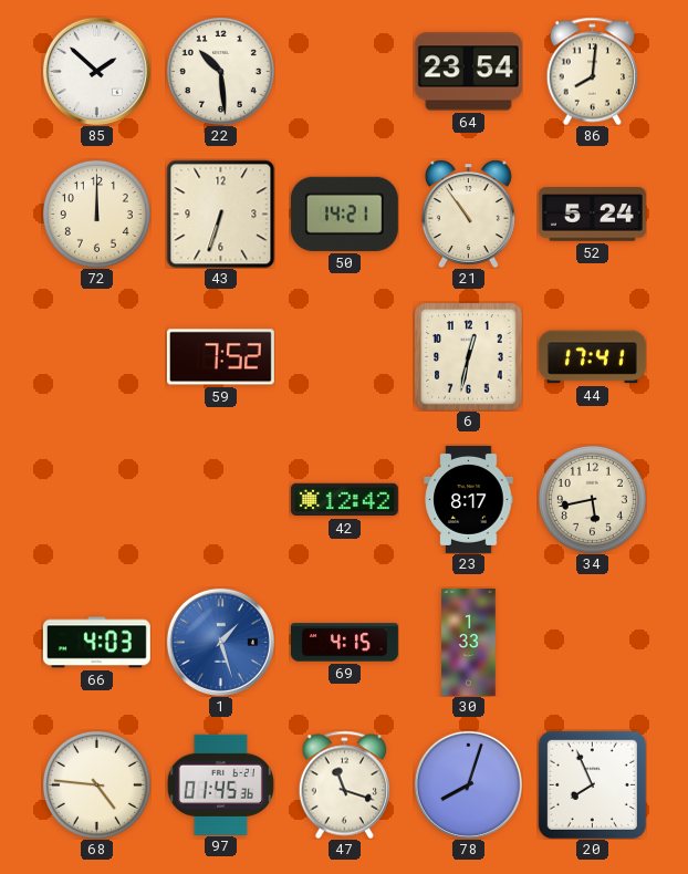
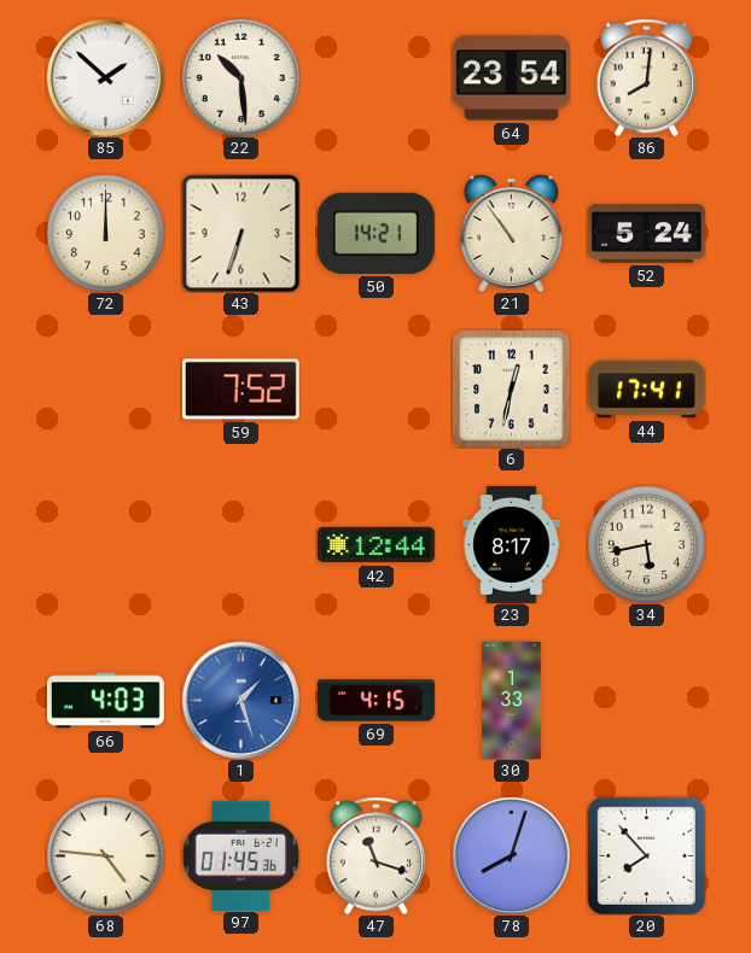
42: 12:42 -> 12:44
20: 7:56 -> 7:53
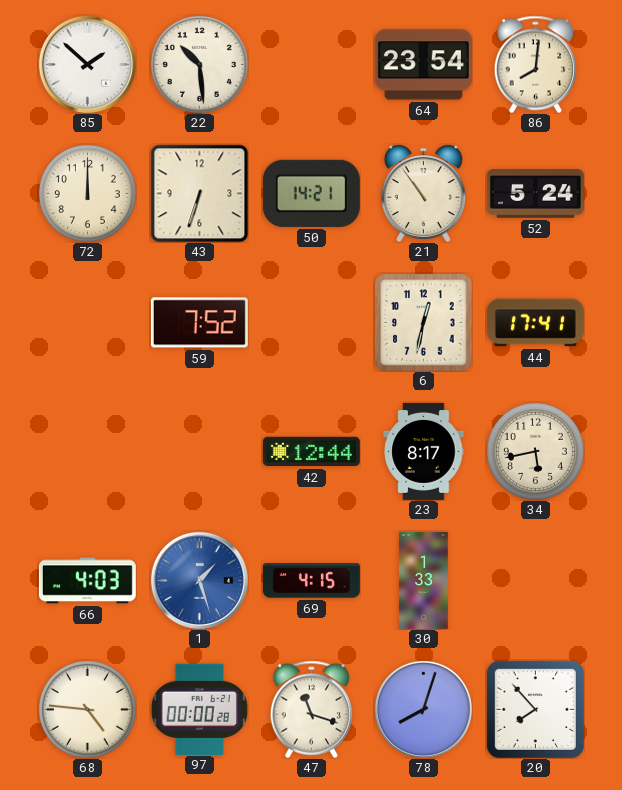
97: 01:45 -> 00:00
